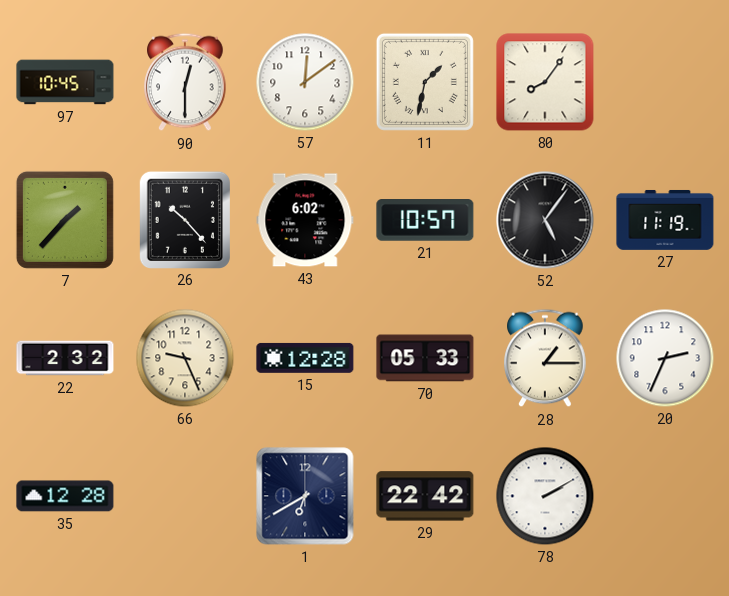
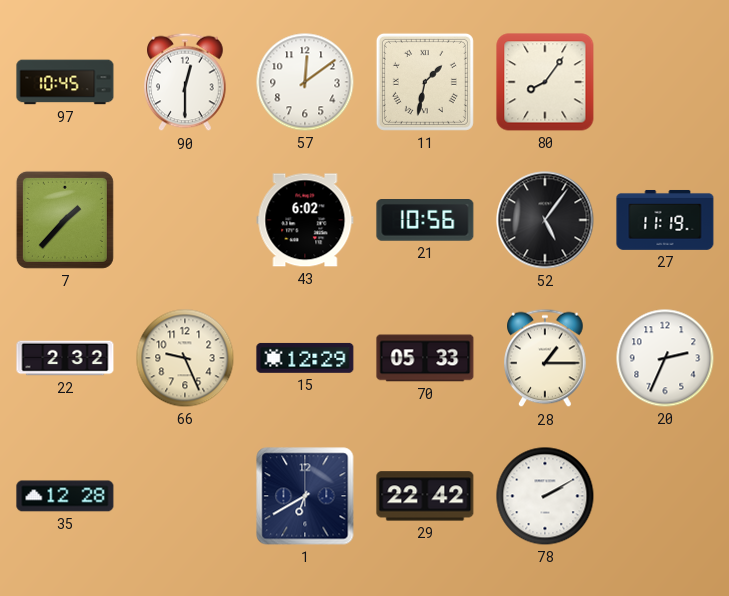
26: 10:23 -> none
21: 10:57 -> 10:56
15: 12:28 -> 12:29
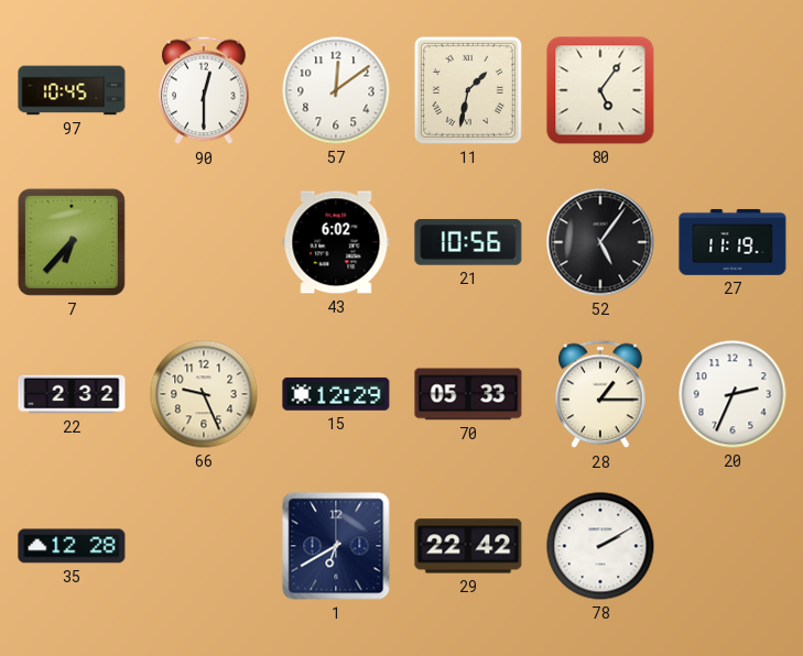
80: 8:06 -> 5:06
7: 1:37 -> 6:37
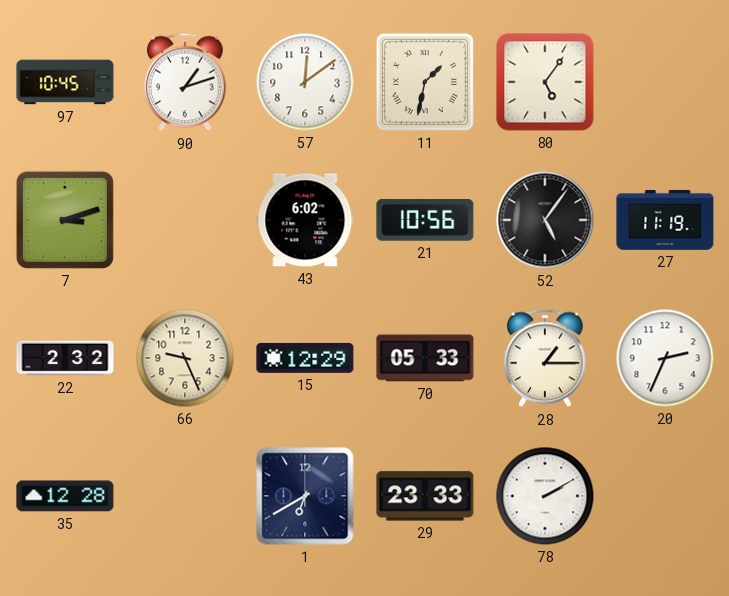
90: 12:30 -> 1:12
7: 6:37 -> 3:12
29: 22:42 -> 23:33
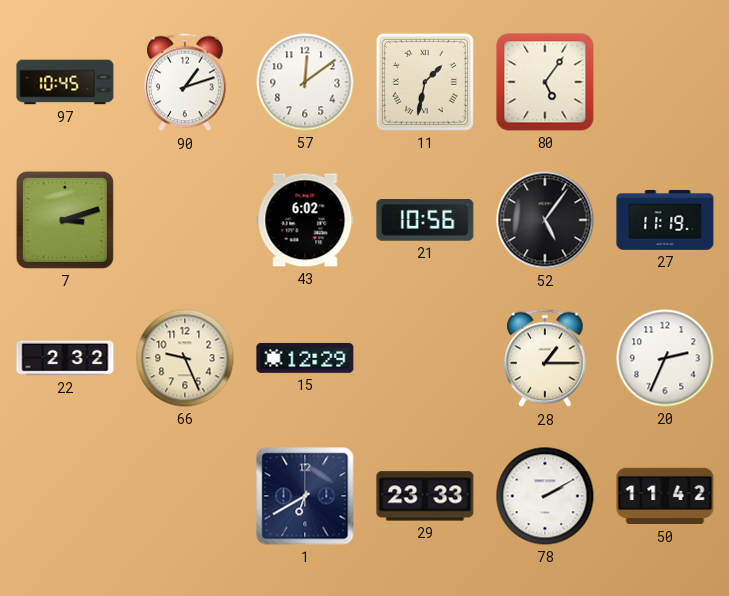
70: 05:33 -> none
35: 12:28 -> none
50: none -> 11:42
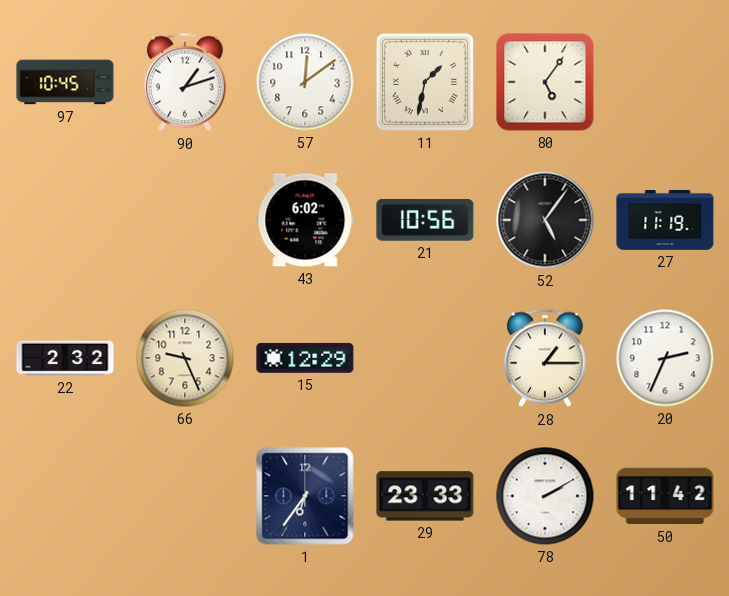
7: 3:12 -> none
1: 6:40 -> 6:36
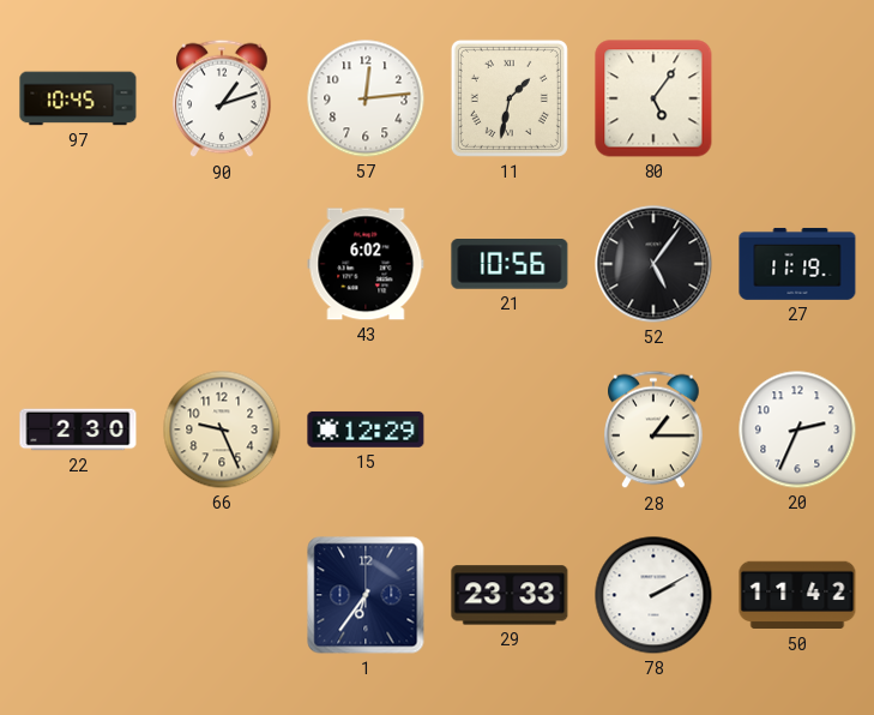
57: 12:09 -> 12:14
22: 2:32 -> 2:30
